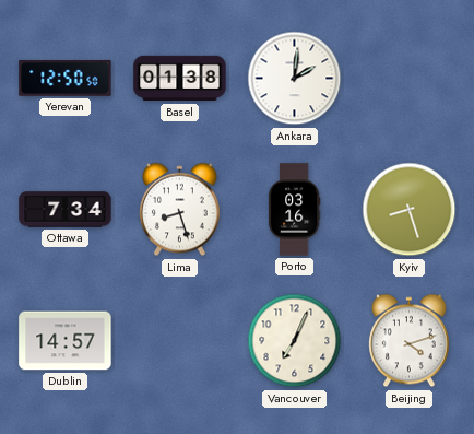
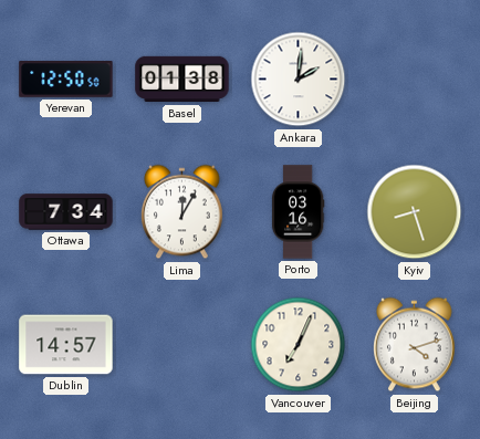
Lima: 8:27 -> 12:05
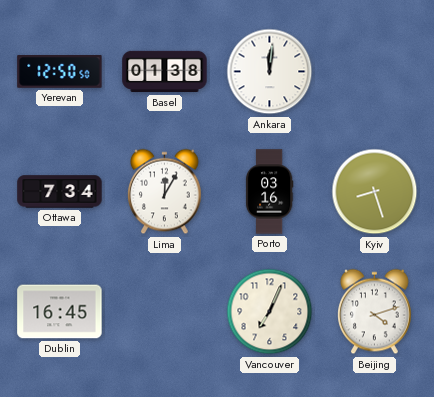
Ankara: 2:01 -> 12:01
Dublin: 14:57 -> 16:45
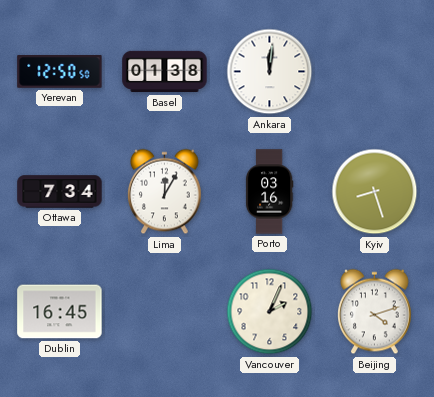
Vancouver: 7:04 -> 2:04
